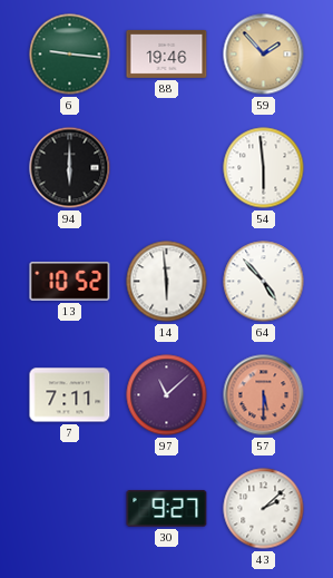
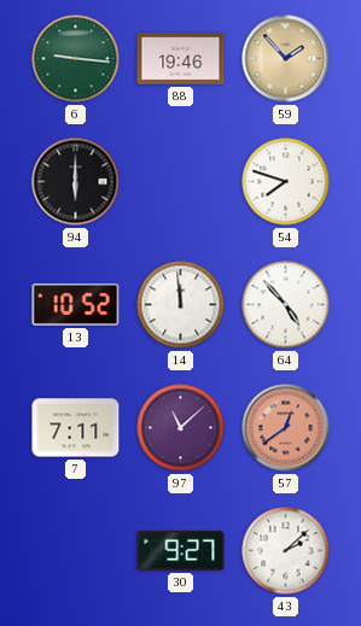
54: 5:59 -> 7:48
14: 5:59 -> 11:59
57: 5:30 -> 12:39
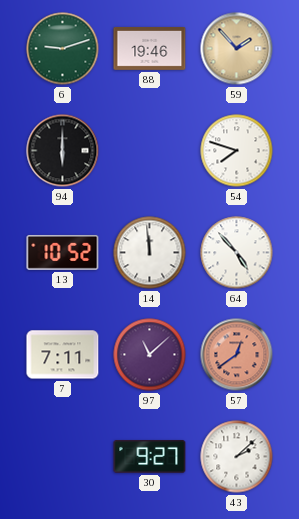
6: 9:16 -> 9:12
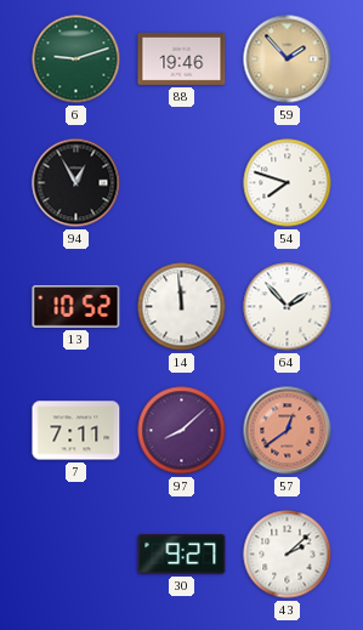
94: 6:00 -> 12:55
64: 4:53 -> 1:53
97: 11:08 -> 8:08
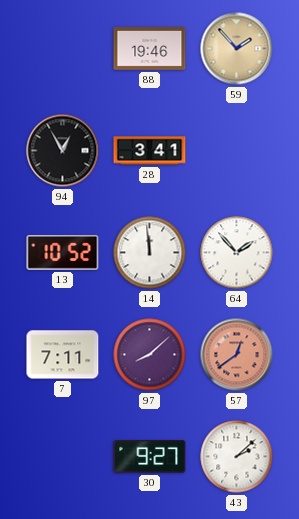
6: 9:12 -> none
28: none -> 3:41
54: 7:48 -> none
